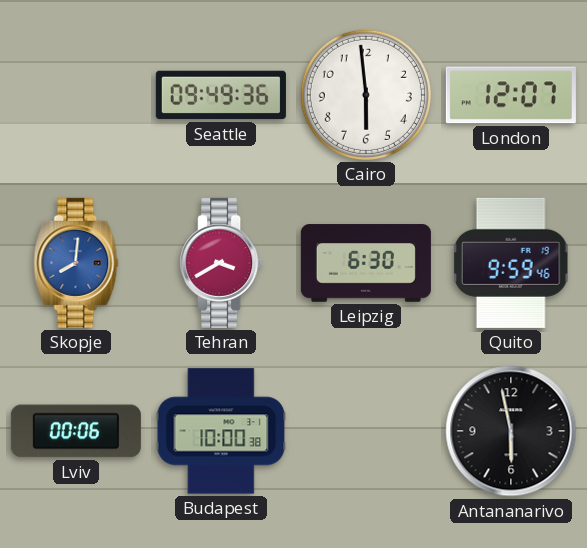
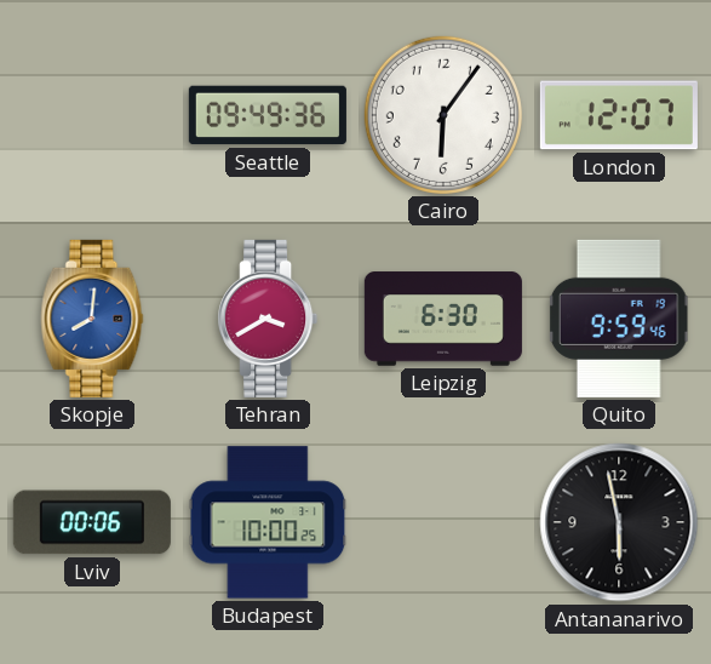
Cairo: 5:59 -> 6:06
Budapest: 10:00:38 -> 10:00:25
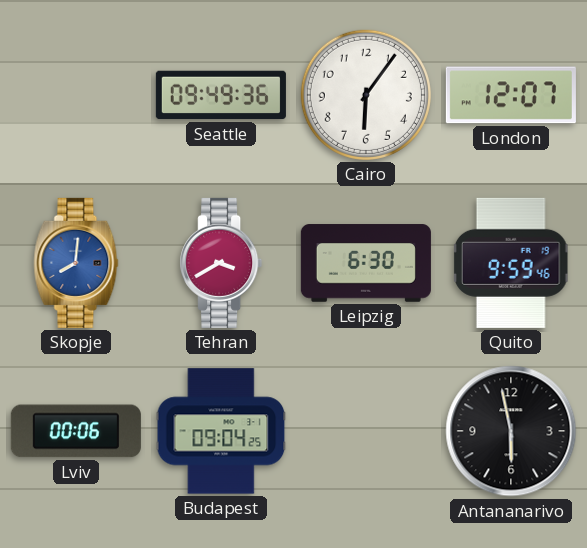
Budapest: 10:00 -> 09:04
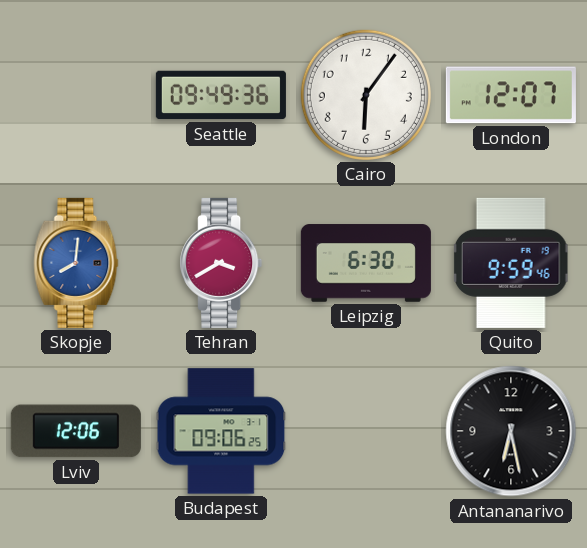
Lviv: 00:06 -> 12:06
Budapest: 09:04 -> 09:06
Antananarivo: 5:58 -> 6:28
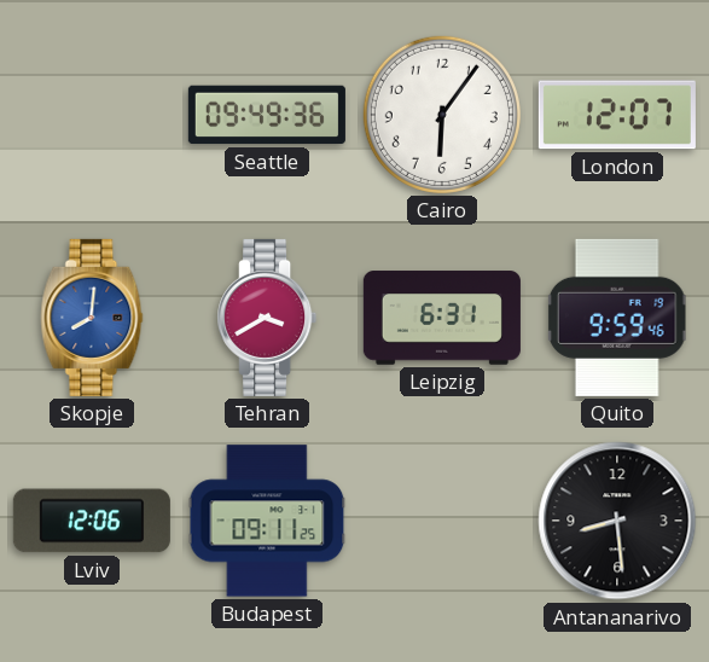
Leipzig: 6:30 -> 6:31
Budapest: 09:06 -> 09:11
Antananarivo: 6:28 -> 8:29
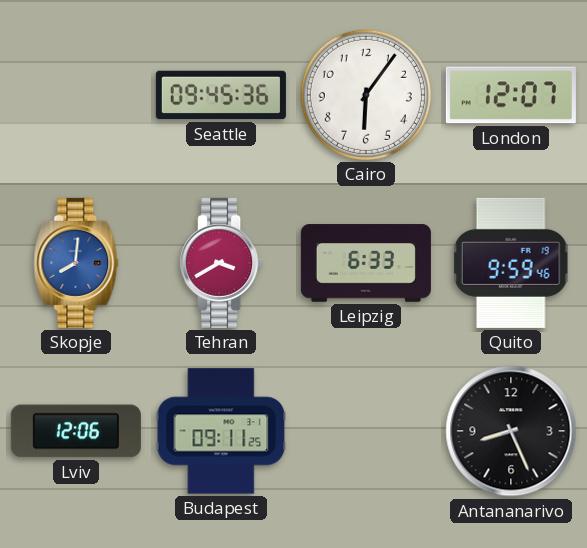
Seattle: 09:49 -> 09:45
Leipzig: 6:31 -> 6:33
Antananarivo: 8:29 -> 8:26
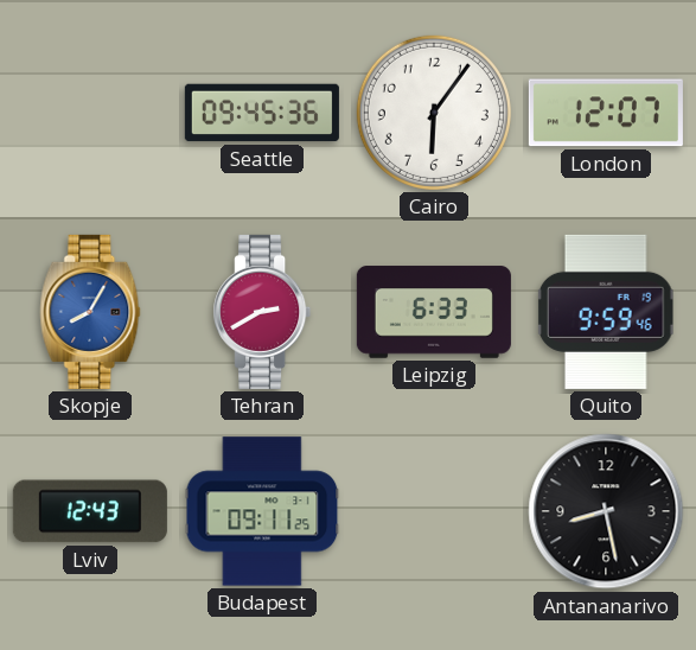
Skopje: 8:01 -> 8:05
Tehran: 3:40 -> 2:40
Lviv: 12:06 -> 12:43
Antananarivo: 8:26 -> 8:28
